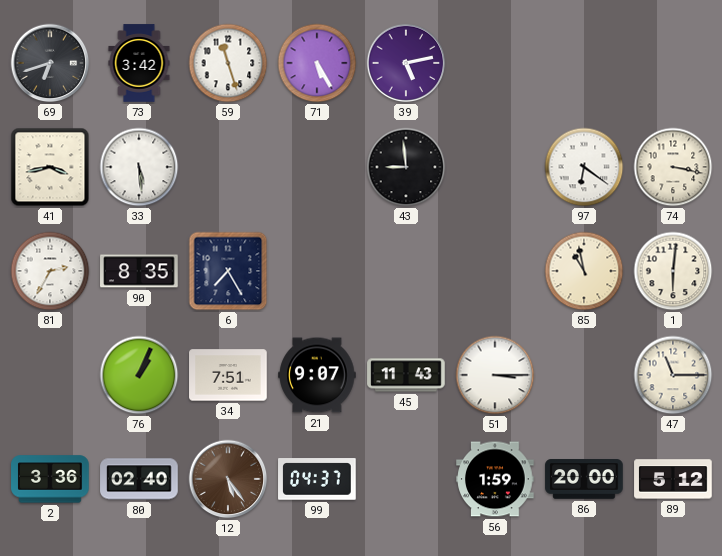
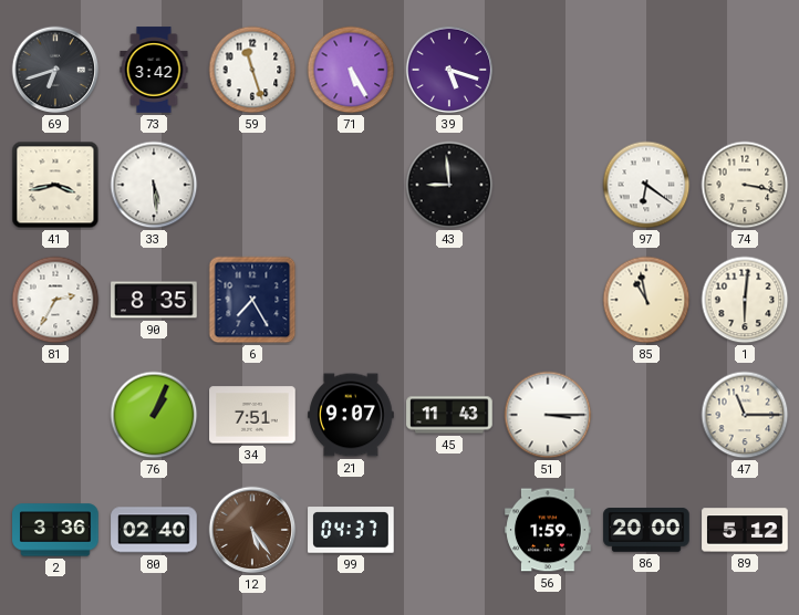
39: 5:13 -> 5:18
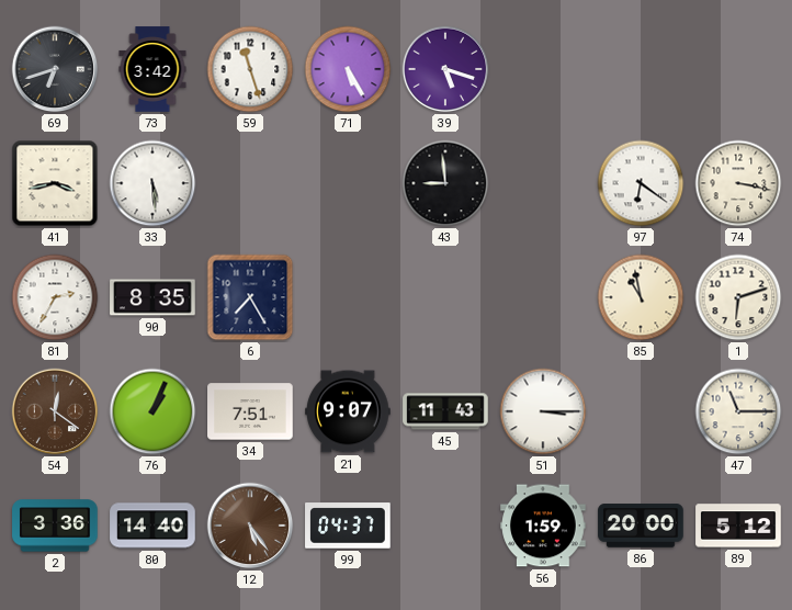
1: 6:01 -> 6:12
54: none -> 12:21
80: 02:40 -> 14:40
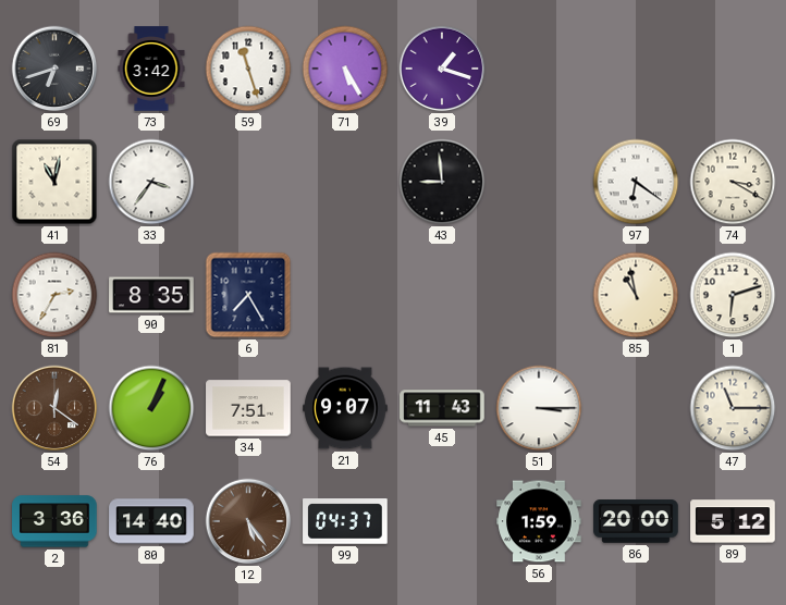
39: 5:18 -> 1:18
41: 3:43 -> 11:02
33: 5:29 -> 3:36
74: 3:17 -> 3:20
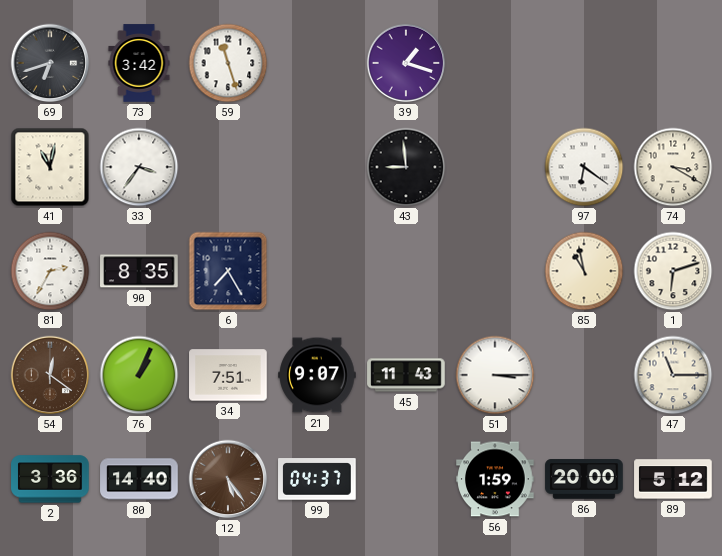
71: 5:25 -> none
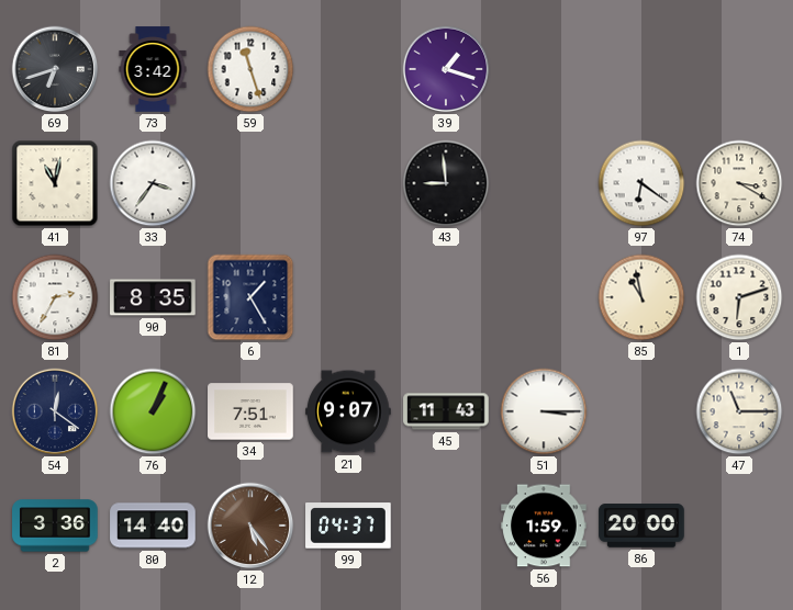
6: 7:25 -> 1:25
54 dial: brown -> navy
89: 5:12 -> none
